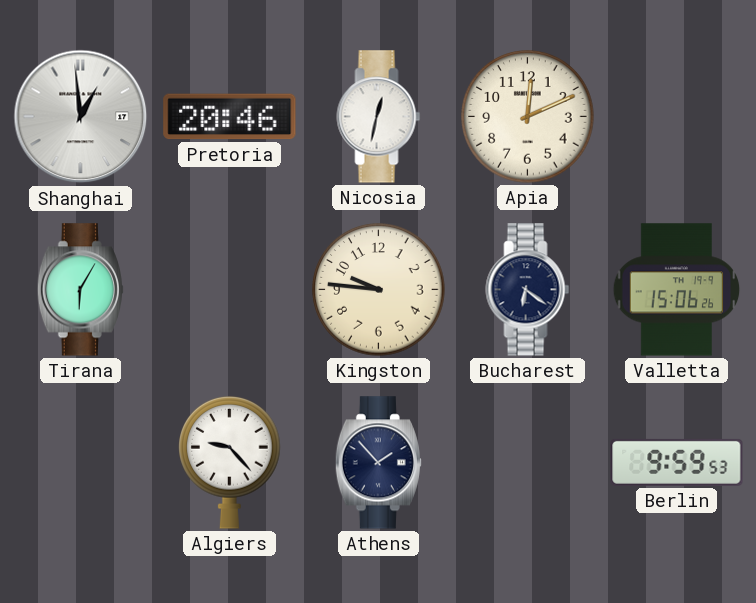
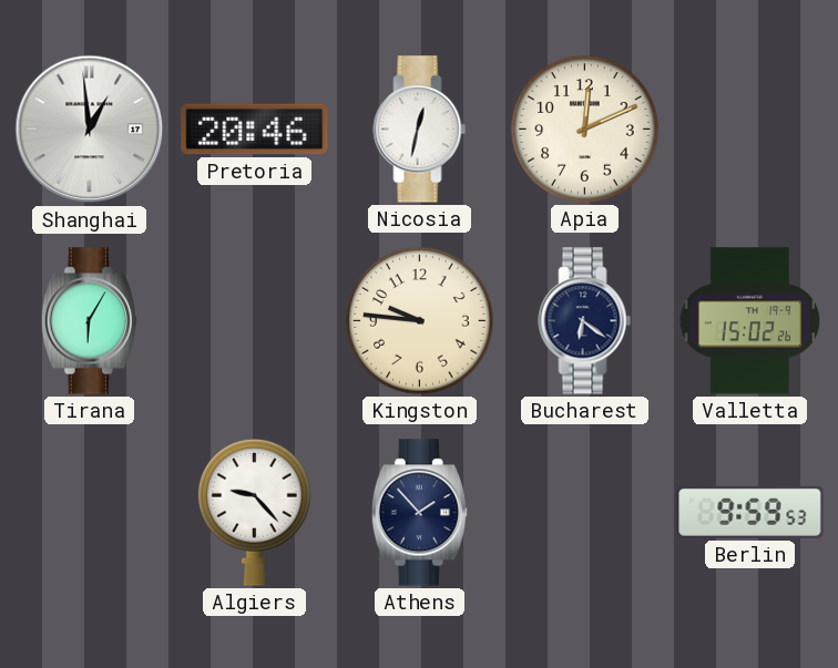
Valletta: 15:06 -> 15:02
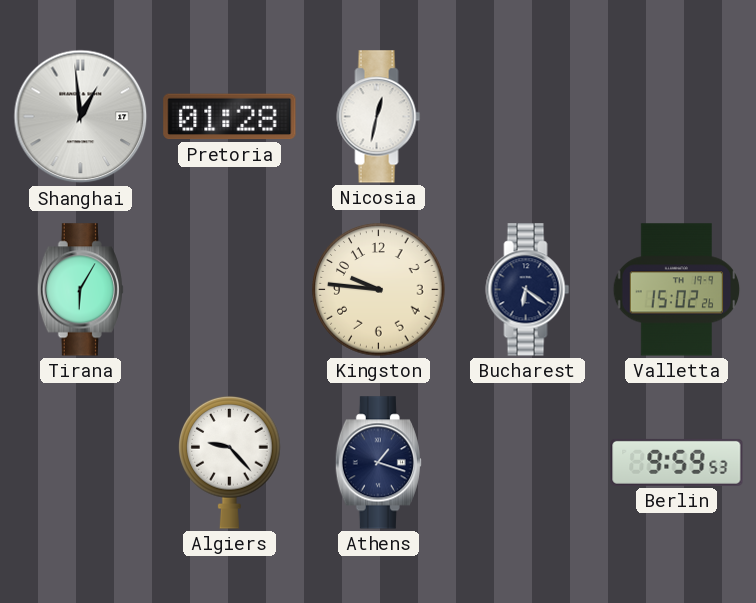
Pretoria: 20:46 -> 01:28
Apia: 12:11 -> none
Athens: 1:53 -> 1:18
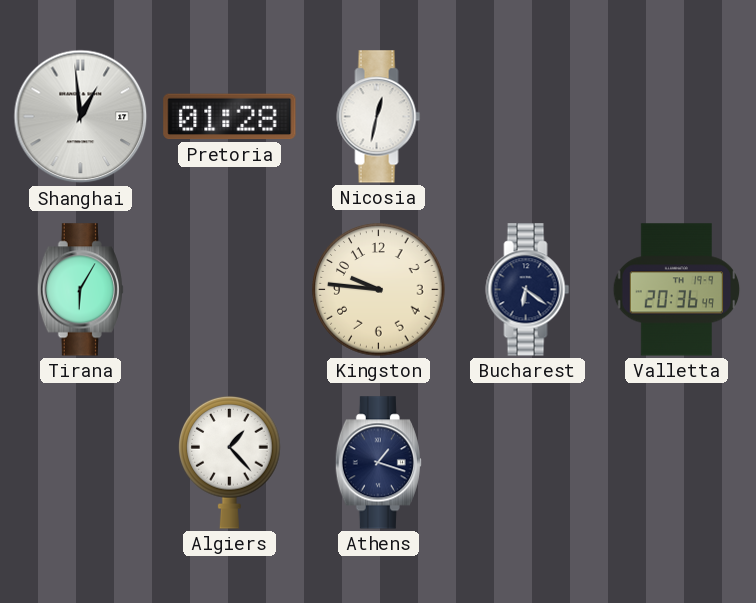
Valletta: 15:02 -> 20:36
Algiers: 9:23 -> 1:23
Berlin: 9:59 -> none
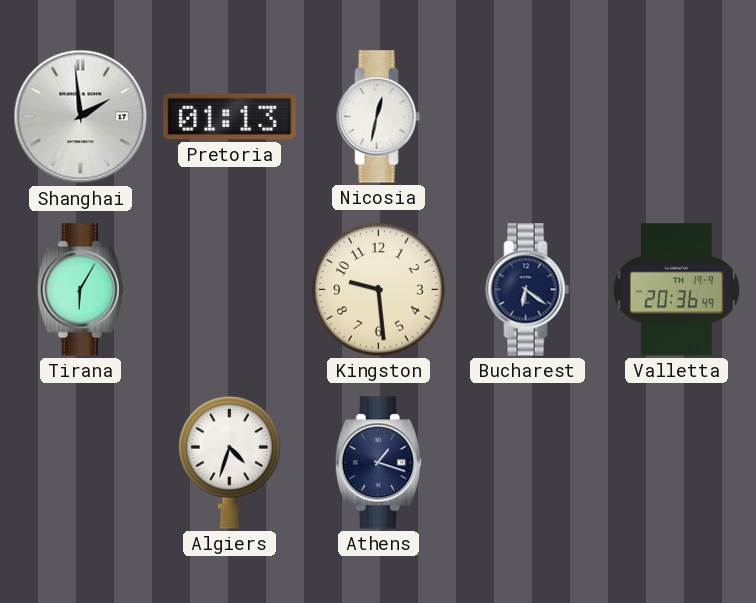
Shanghai: 12:59 -> 1:59
Pretoria: 01:28 -> 01:13
Kingston: 9:46 -> 9:29
Algiers: 1:23 -> 4:33
